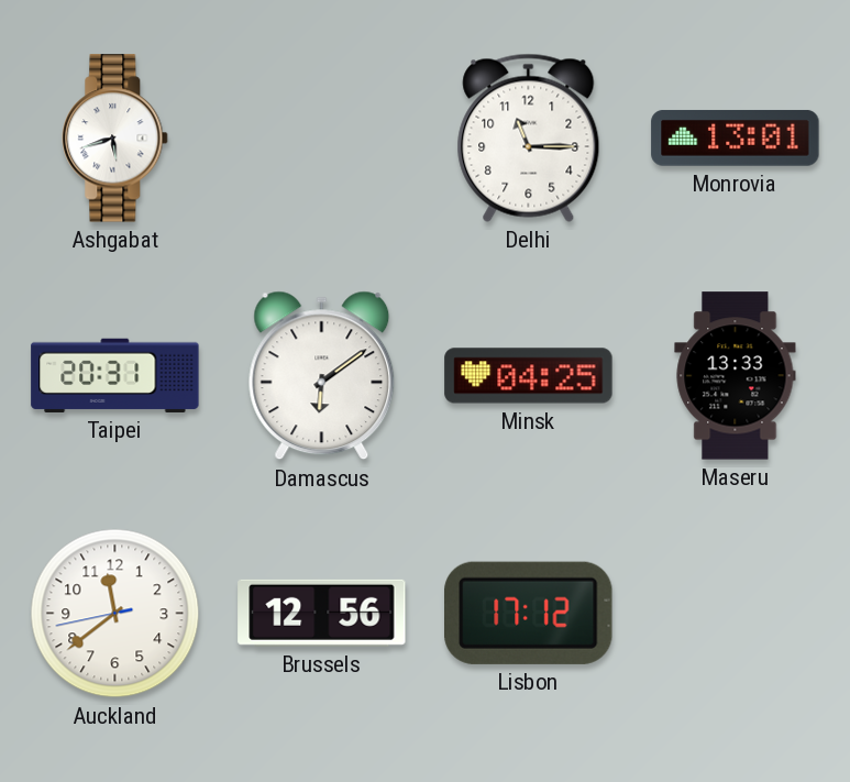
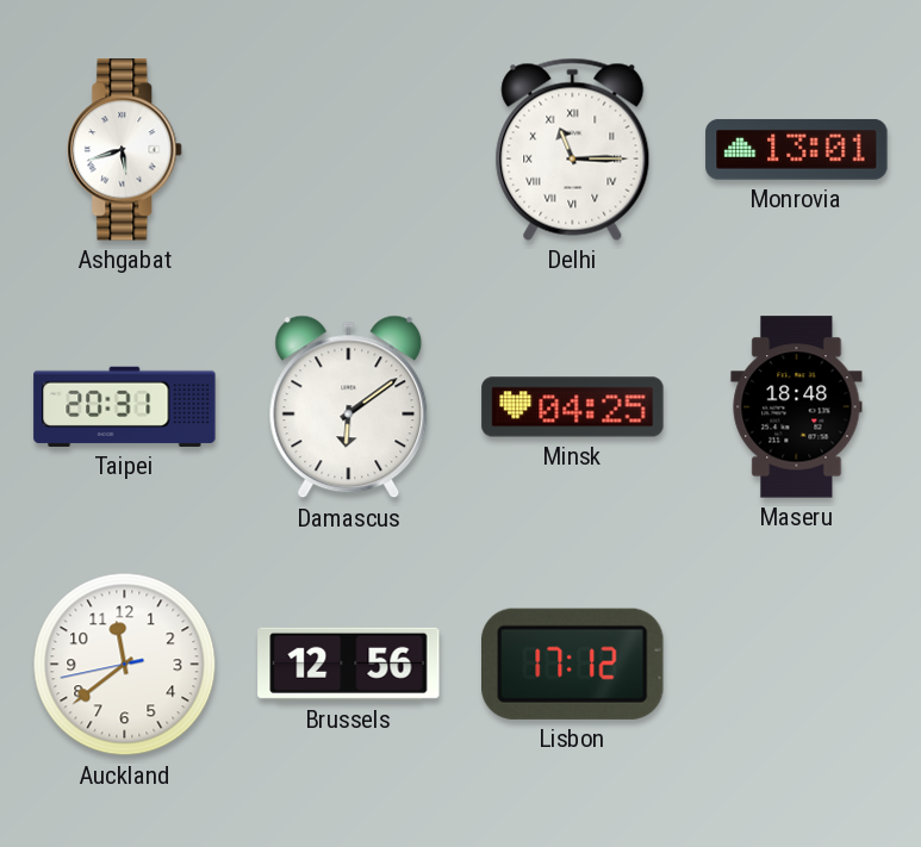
Delhi numerals: Arabic -> Roman
Maseru: 13:33 -> 18:48
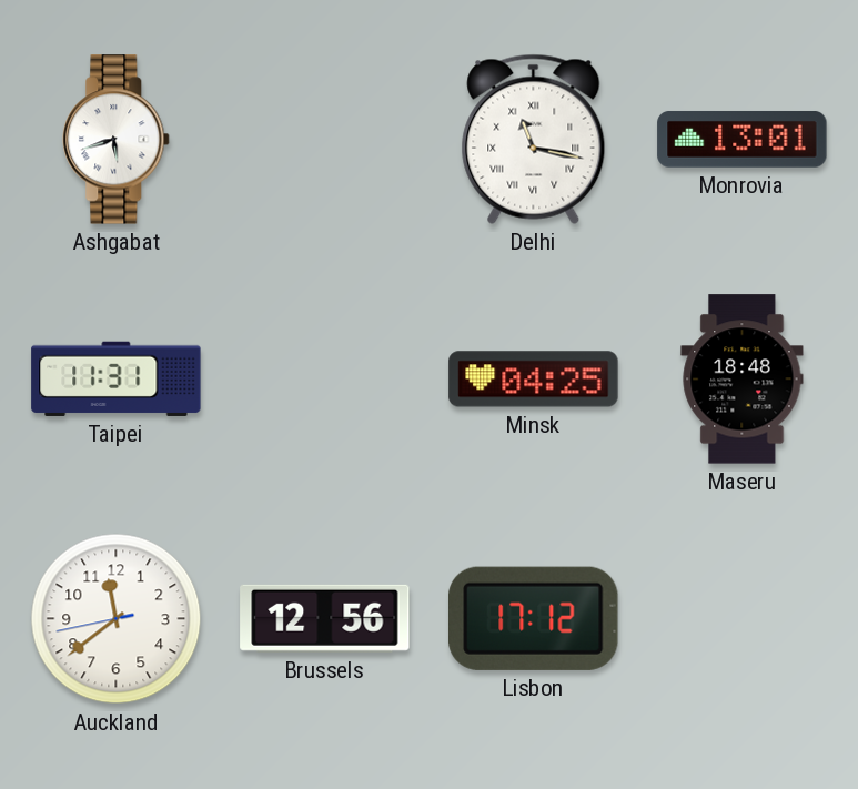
Delhi: 11:15 -> 11:17
Taipei: 20:31 -> 11:31
Damascus: 6:09 -> none
